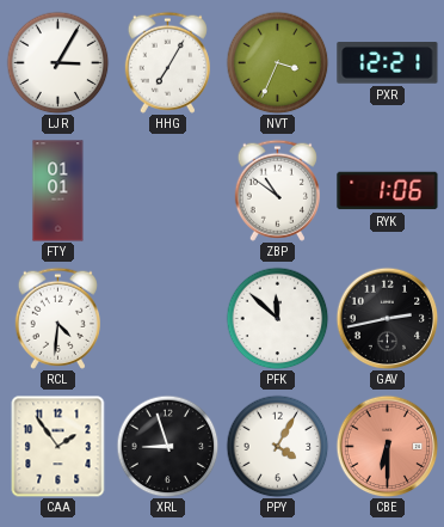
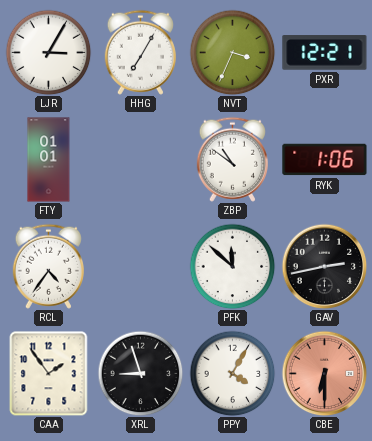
RCL: 4:31 -> 4:36
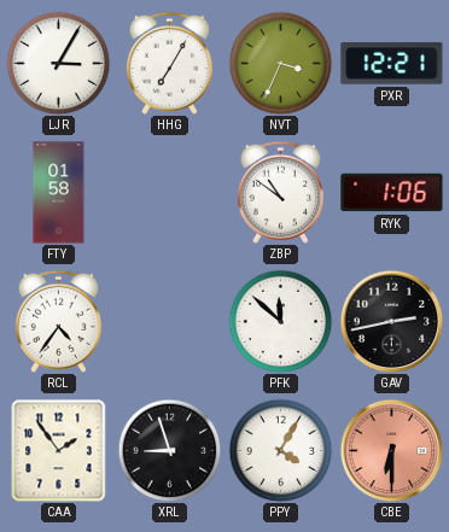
FTY: 01:01 -> 01:58
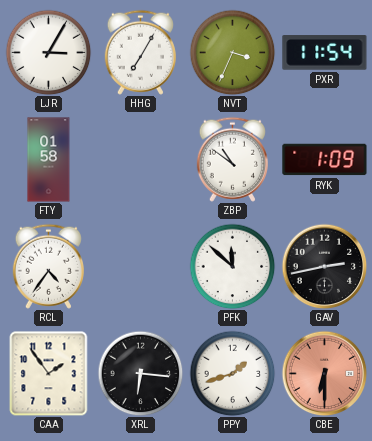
PXR: 12:21 -> 11:54
RYK: 1:06 -> 1:09
XRL: 8:57 -> 6:16
PPY: 4:05 -> 1:42
